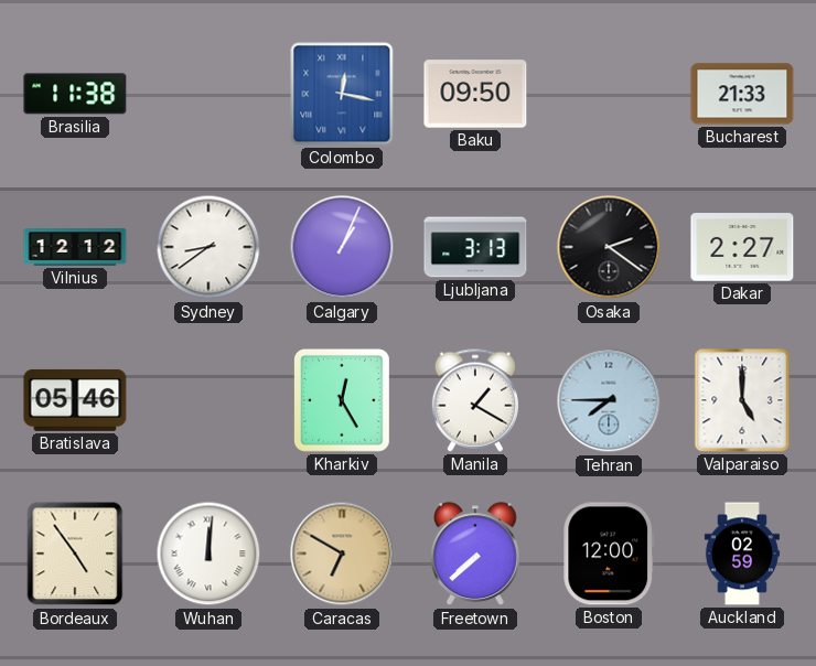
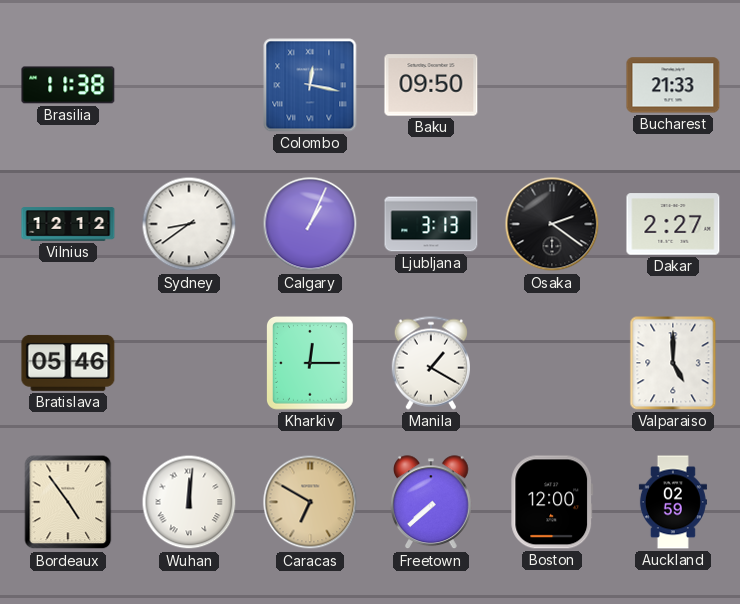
Kharkiv: 12:25 -> 12:15
Tehran: 7:45 -> none
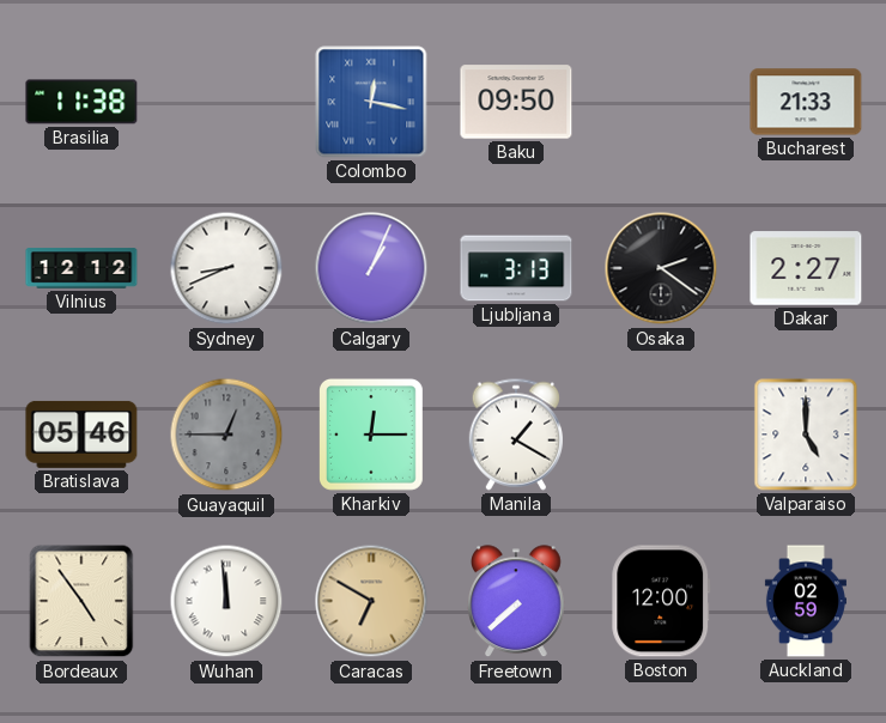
Sydney: 8:39 -> 8:41
Guayaquil: none -> 12:45
Wuhan: 12:01 -> 11:59
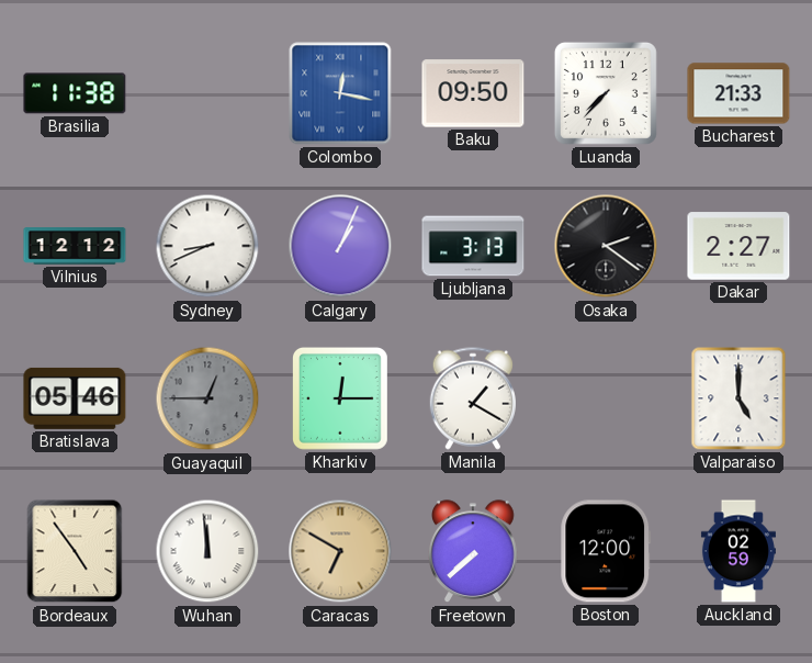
Luanda: none -> 7:37
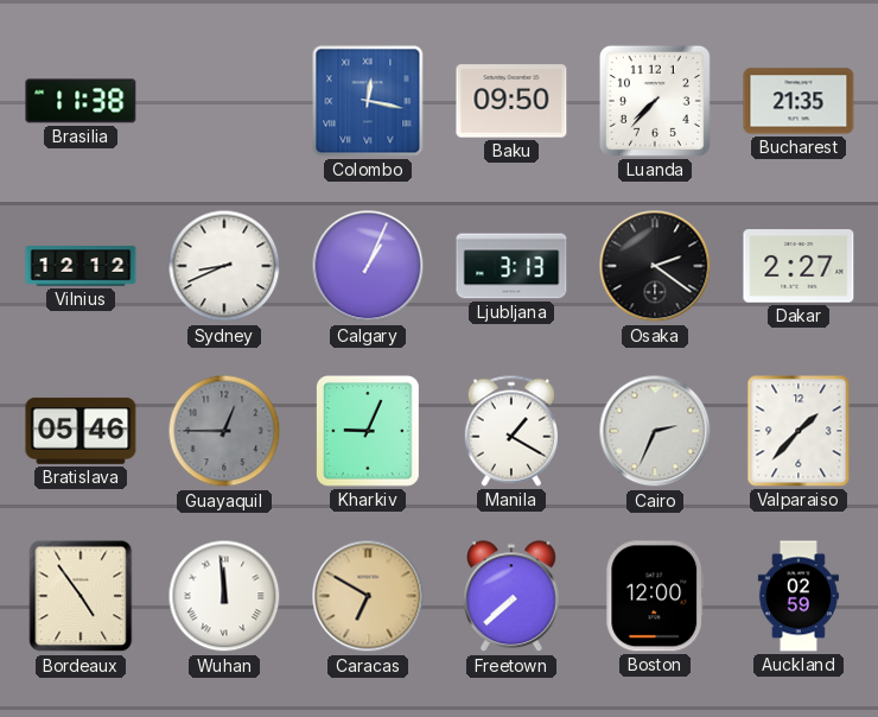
Bucharest: 21:33 -> 21:35
Kharkiv: 12:15 -> 9:04
Cairo: none -> 2:34
Valparaiso: 5:00 -> 1:37
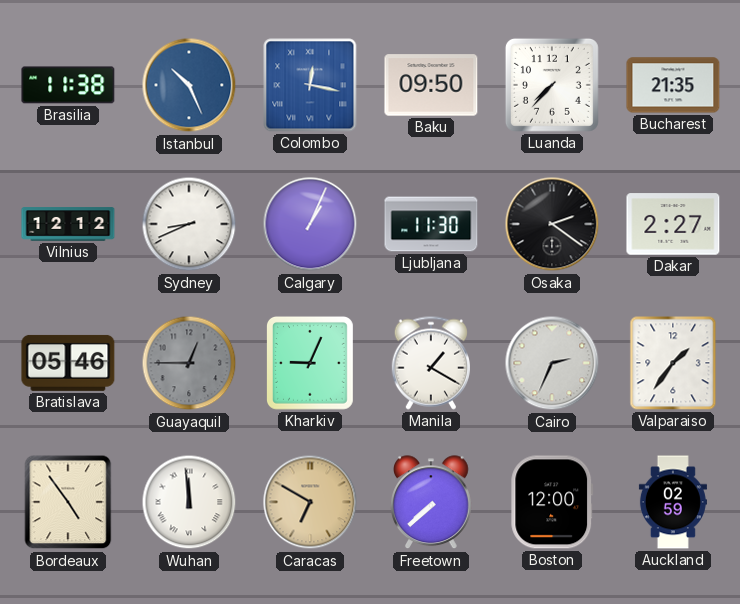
Istanbul: none -> 10:26
Ljubljana: 3:13 -> 11:30
Valparaiso: 1:37 -> 1:36
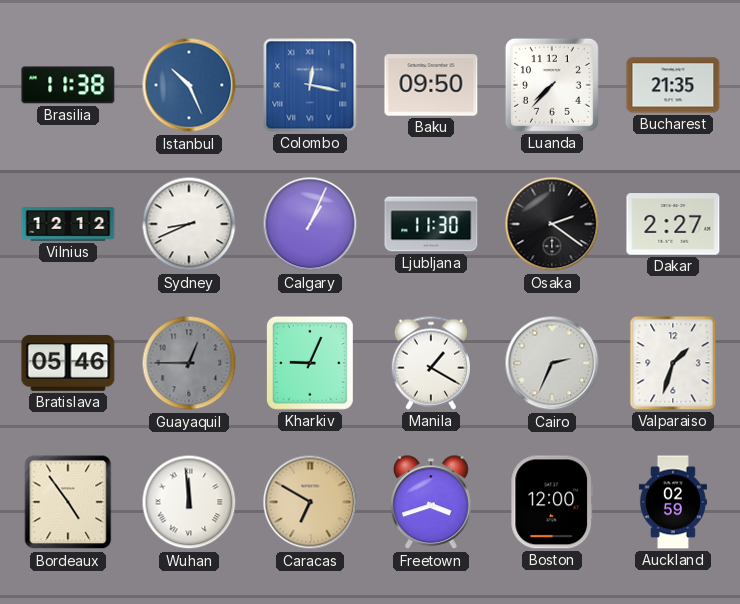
Valparaiso: 1:36 -> 1:33
Freetown: 7:38 -> 3:42
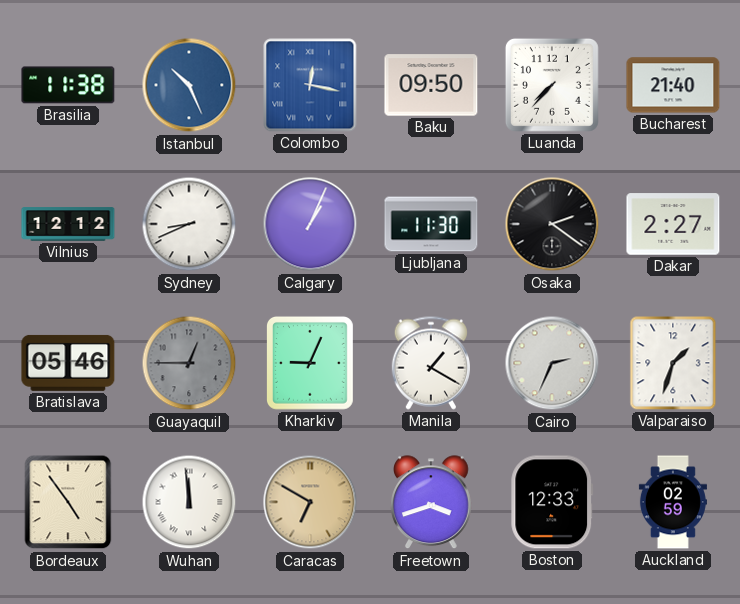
Bucharest: 21:35 -> 21:40
Boston: 12:00 -> 12:33
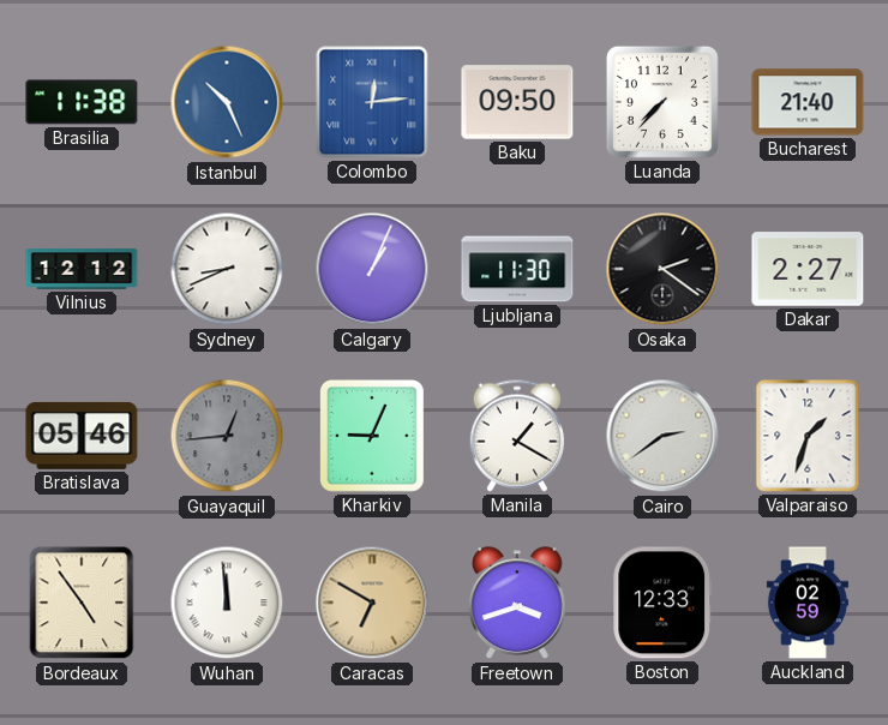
Colombo: 12:17 -> 12:14
Guayaquil: 12:45 -> 12:44
Cairo: 2:34 -> 2:39
